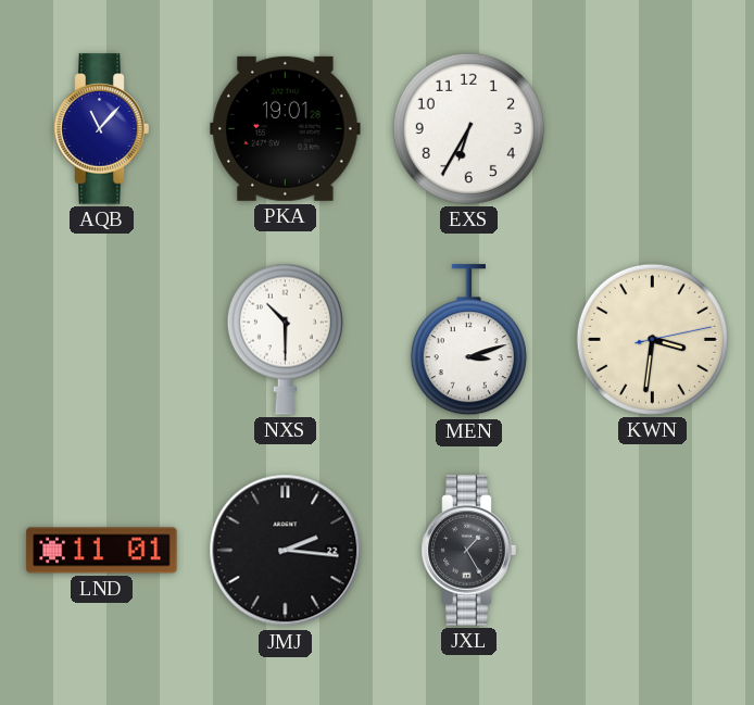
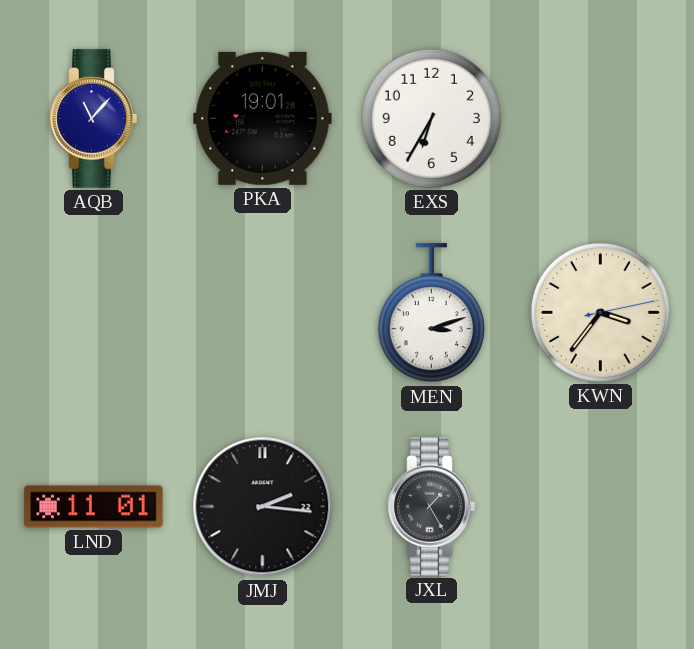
NXS: 10:30 -> none
KWN: 3:31 -> 3:36
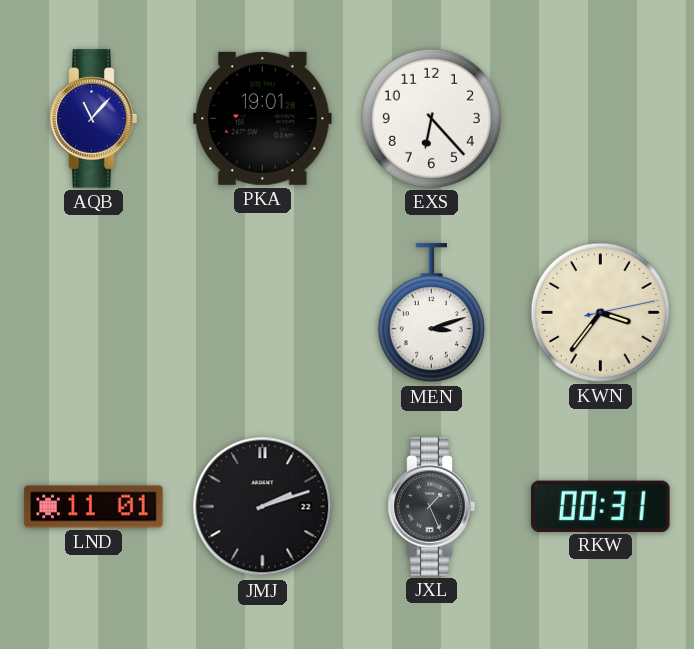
EXS: 6:35 -> 6:23
JMJ: 2:16 -> 2:12
JXL: 1:25 -> 1:26
RKW: none -> 00:31
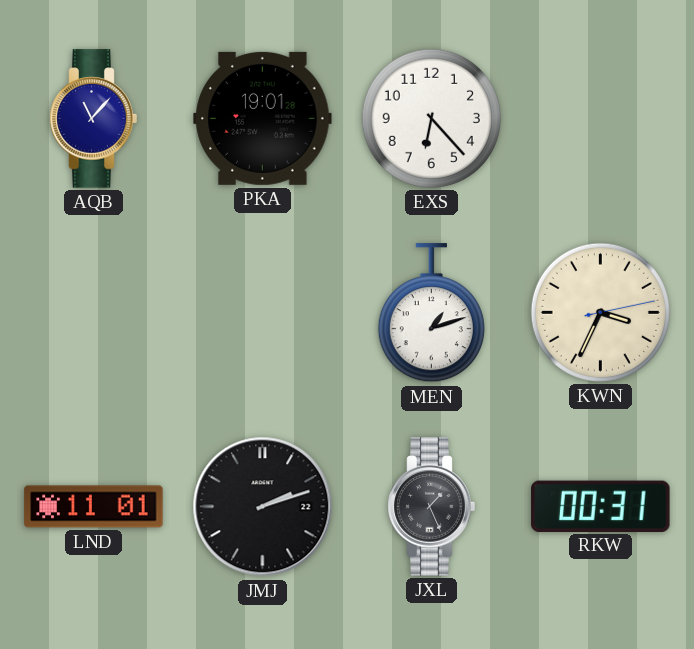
MEN: 3:12 -> 1:12
KWN: 3:36 -> 3:34
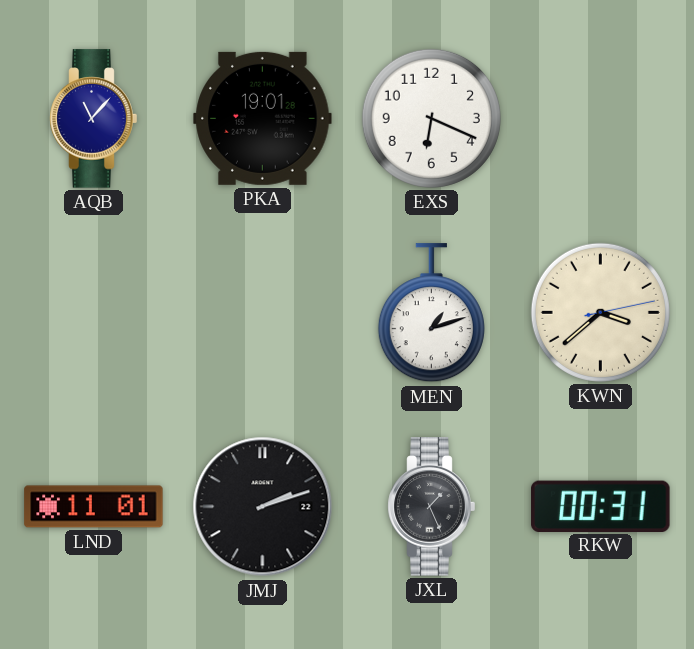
EXS: 6:23 -> 6:19
KWN: 3:34 -> 3:38
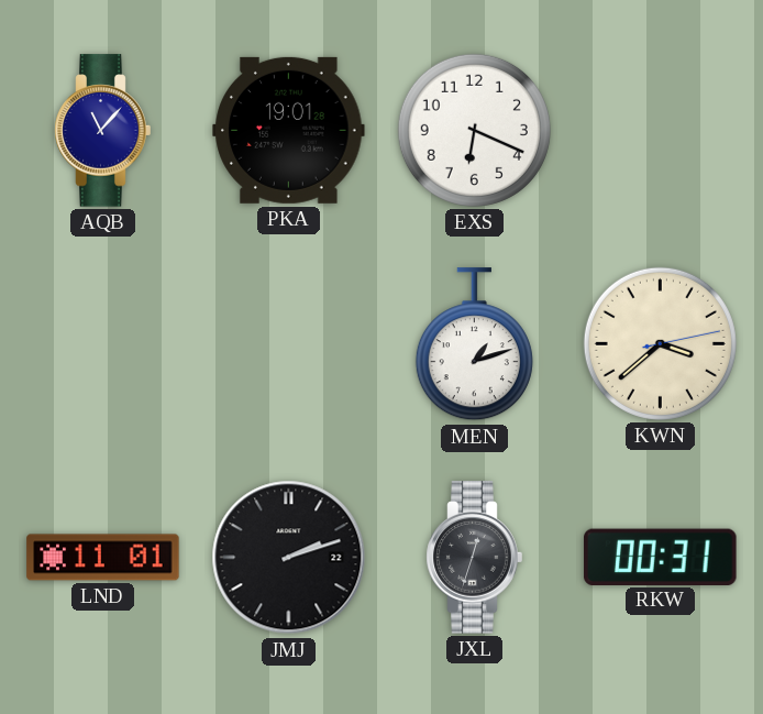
JXL: 1:26 -> 12:33
